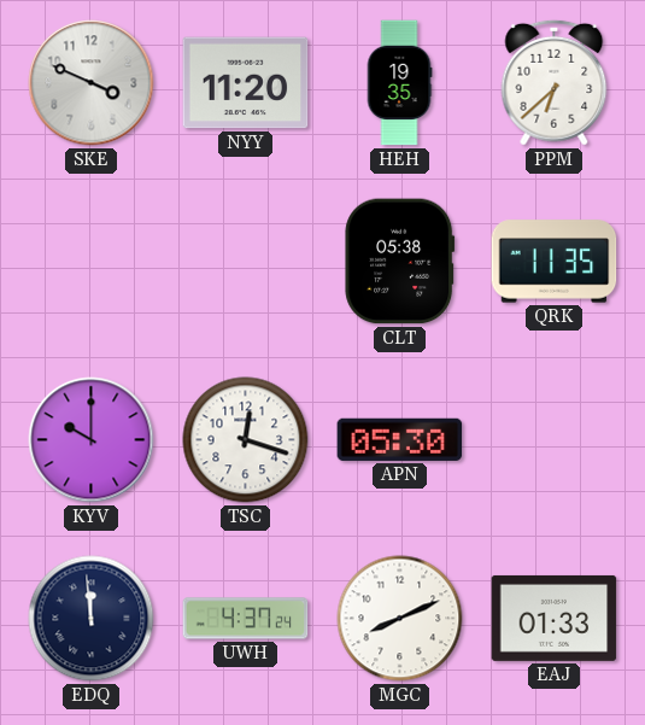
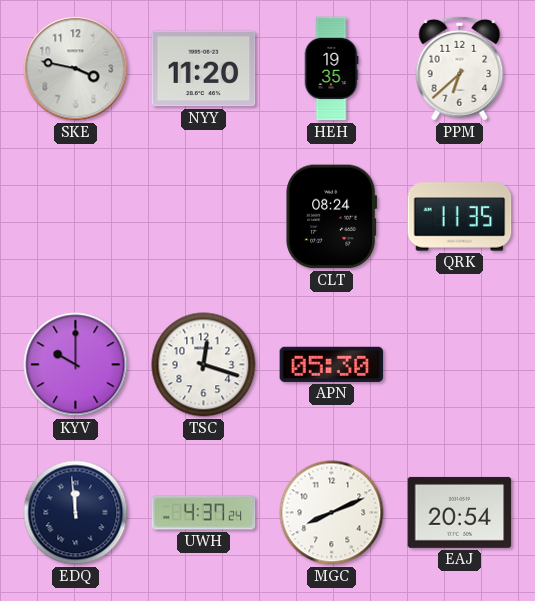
SKE: 3:49 -> 3:47
CLT: 05:38 -> 08:24
EAJ: 01:33 -> 20:54
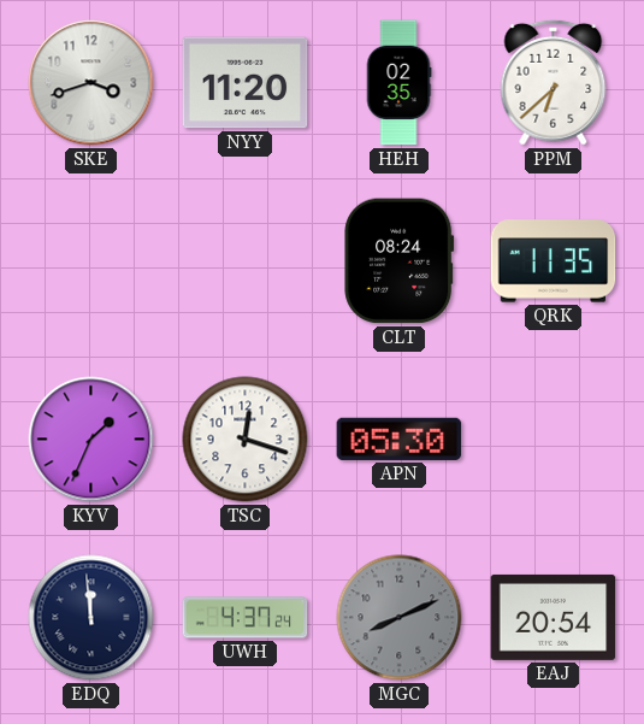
SKE: 3:47 -> 3:42
HEH: 19:35 -> 02:35
KYV: 10:00 -> 1:34
MGC dial: white -> grey
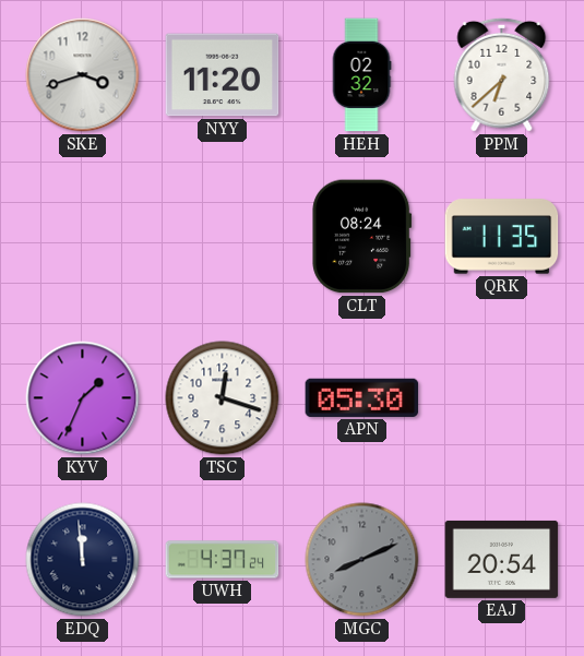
HEH: 02:35 -> 02:32
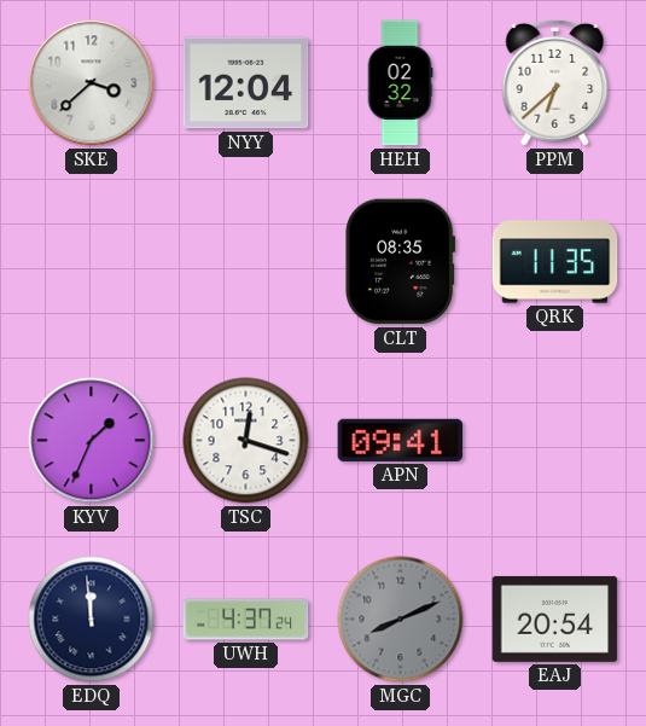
SKE: 3:42 -> 3:38
NYY: 11:20 -> 12:04
CLT: 08:24 -> 08:35
APN: 05:30 -> 09:41
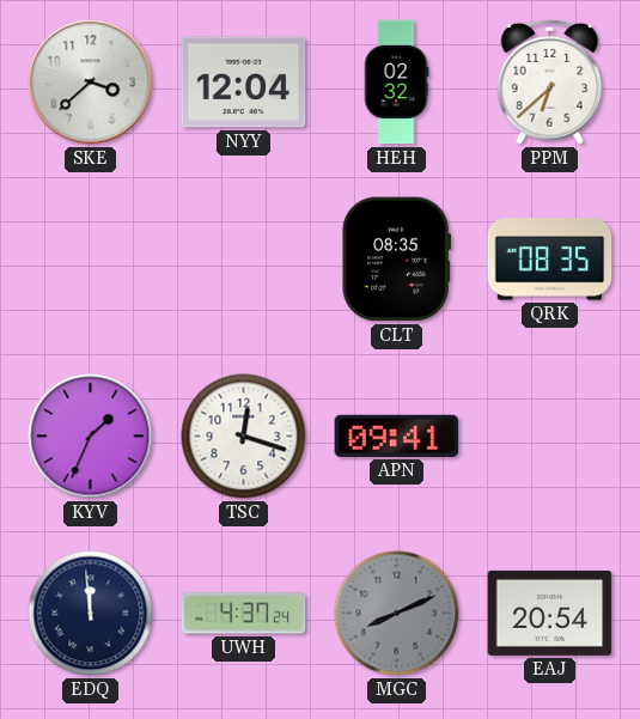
QRK: 11:35 -> 08:35
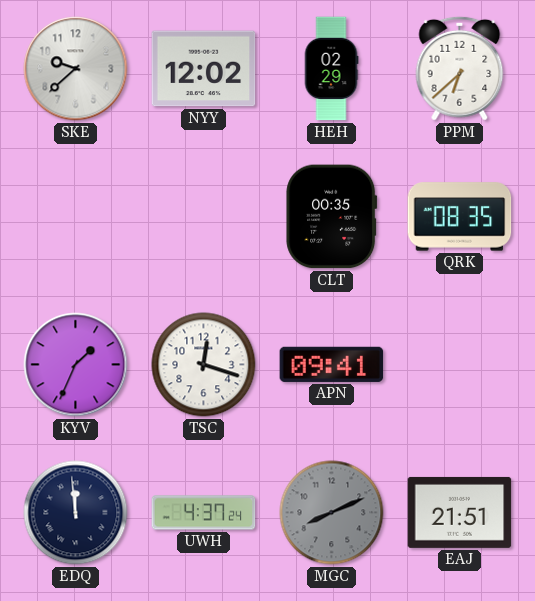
SKE: 3:38 -> 9:38
NYY: 12:04 -> 12:02
HEH: 02:32 -> 02:29
CLT: 08:35 -> 00:35
EAJ: 20:54 -> 21:51
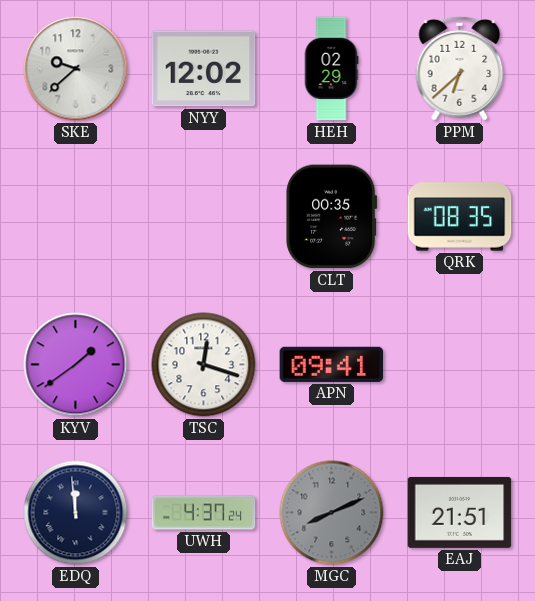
KYV: 1:34 -> 1:39
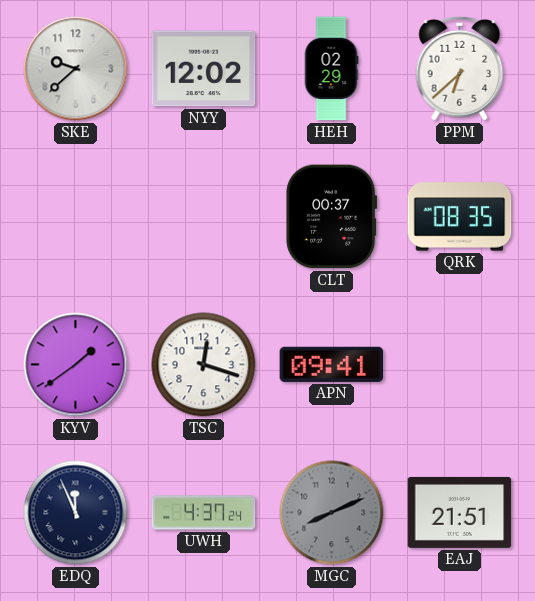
CLT: 00:35 -> 00:37
EDQ: 11:59 -> 11:56
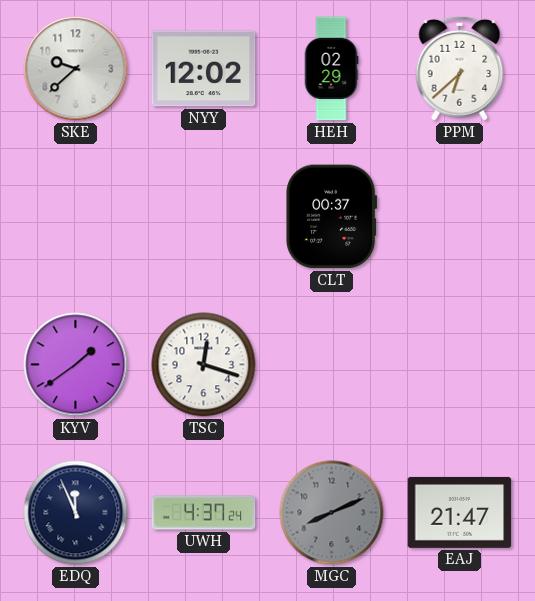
QRK: 08:35 -> none
APN: 09:41 -> none
EAJ: 21:51 -> 21:47
